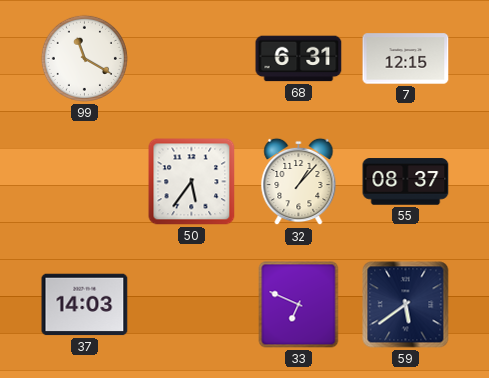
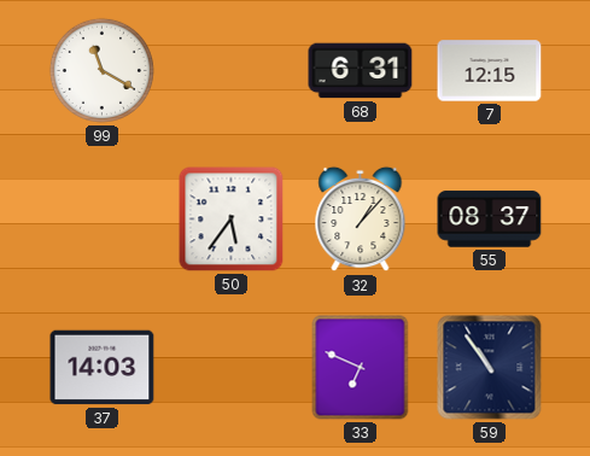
59: 5:39 -> 10:54
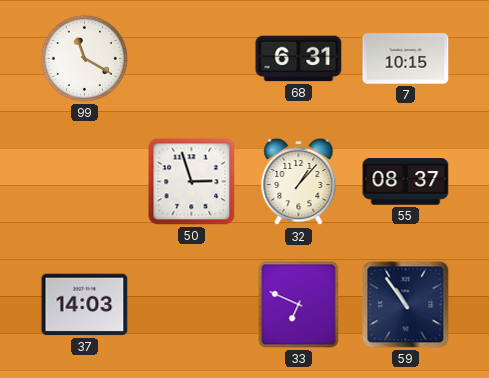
7: 12:15 -> 10:15
50: 5:36 -> 2:57
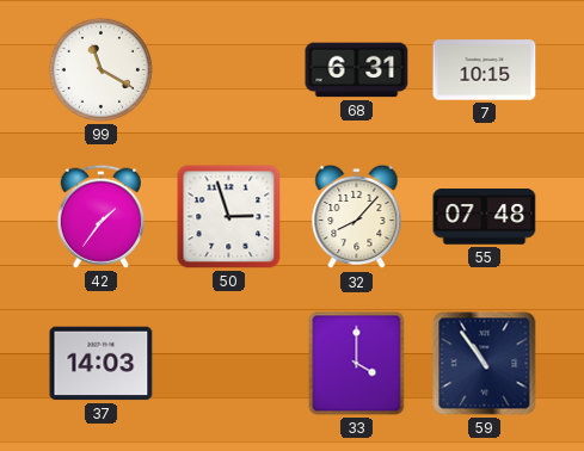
42: none -> 1:36
32: 1:07 -> 8:07
55: 08:37 -> 07:48
33: 6:49 -> 4:00
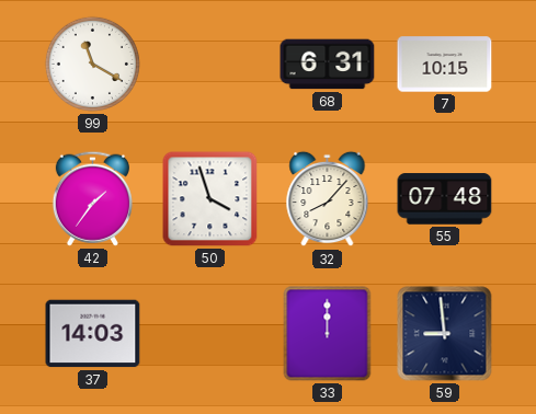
50: 2:57 -> 3:57
33: 4:00 -> 12:00
59: 10:54 -> 8:59
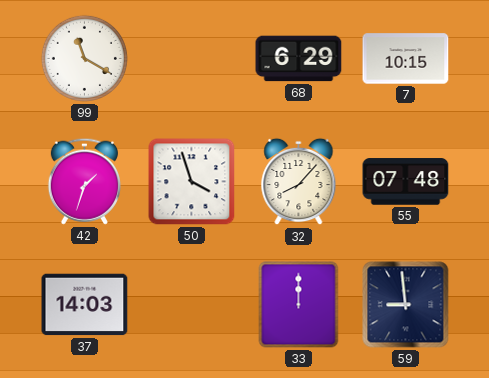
68: 6:31 -> 6:29
42: 1:36 -> 1:33
